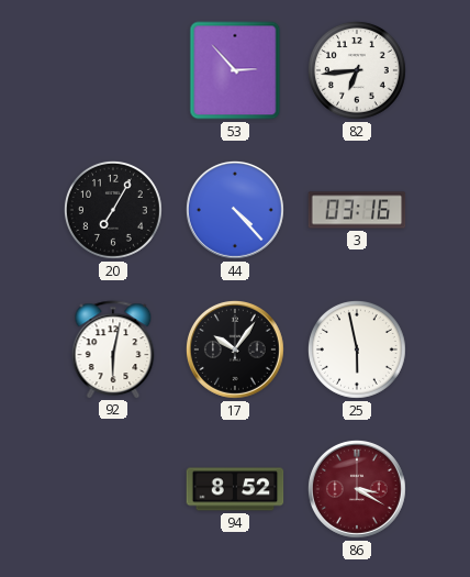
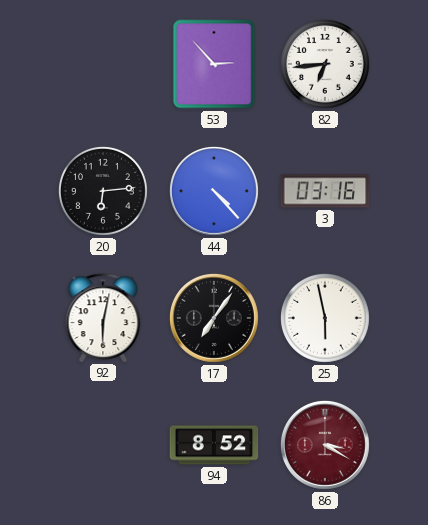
20: 7:05 -> 6:14
17: 10:06 -> 7:06
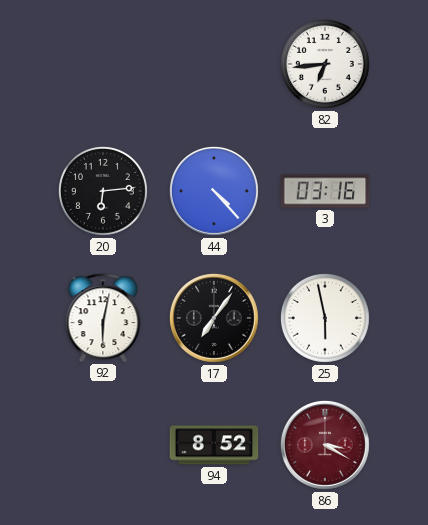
53: 2:53 -> none
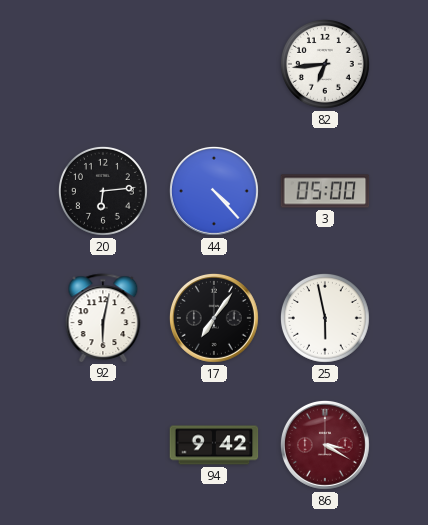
3: 03:16 -> 05:00
94: 8:52 -> 9:42
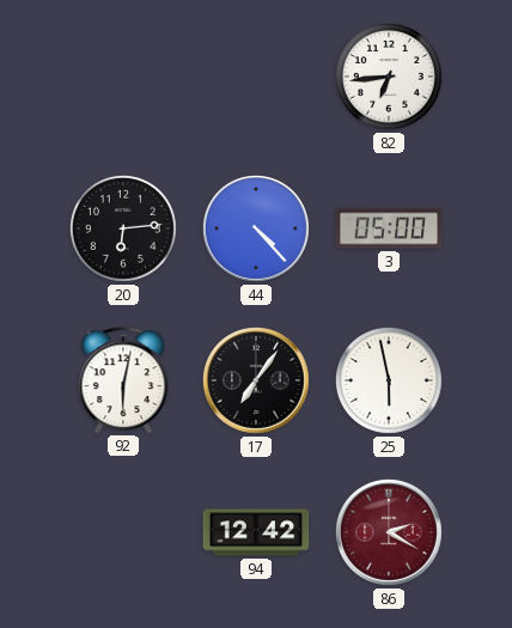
94: 9:42 -> 12:42
86: 3:20 -> 2:20
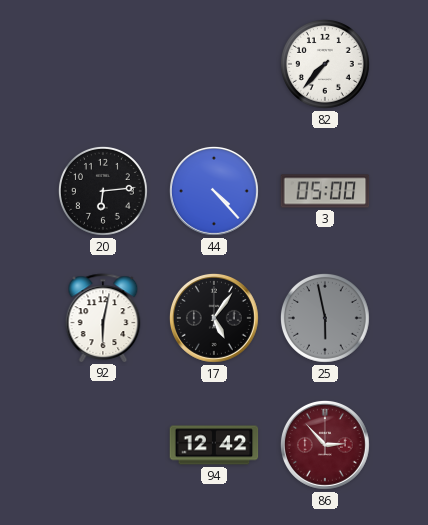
82: 6:44 -> 7:37
17: 7:06 -> 5:06
25 dial: white -> grey
86: 2:20 -> 2:53
